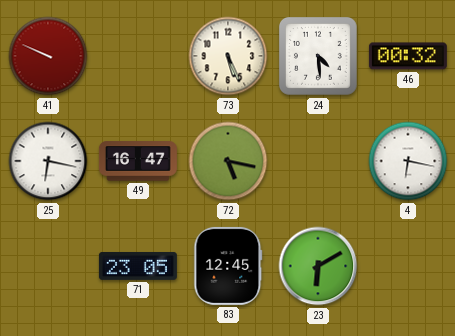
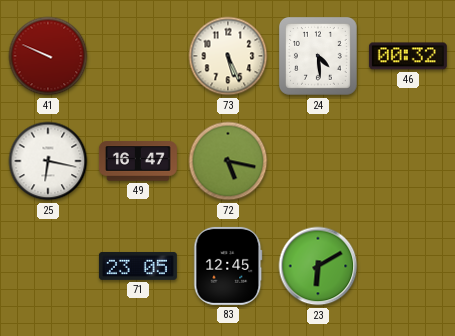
4: 6:17 -> none
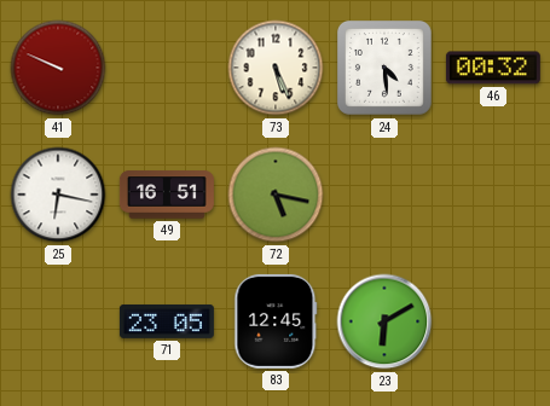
49: 16:47 -> 16:51
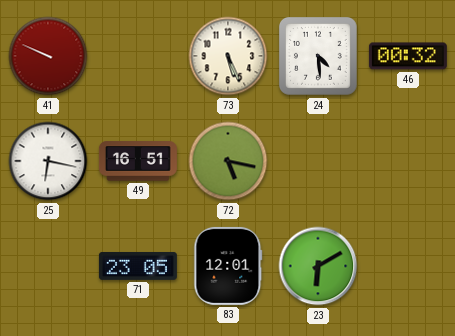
83: 12:45 -> 12:01
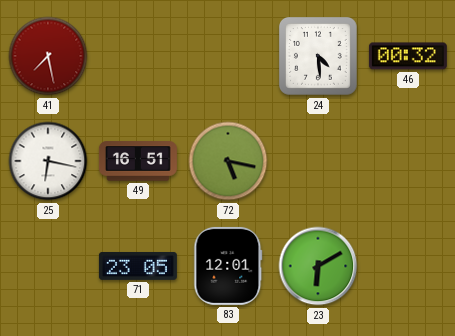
41: 9:49 -> 7:28
73: 5:26 -> none
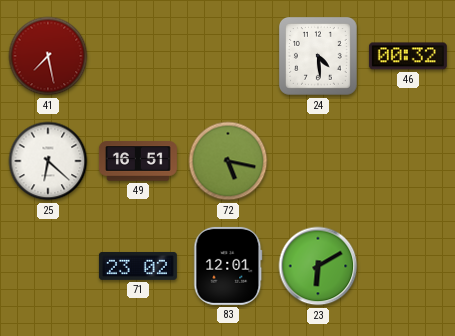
25: 6:17 -> 6:22
71: 23:05 -> 23:02
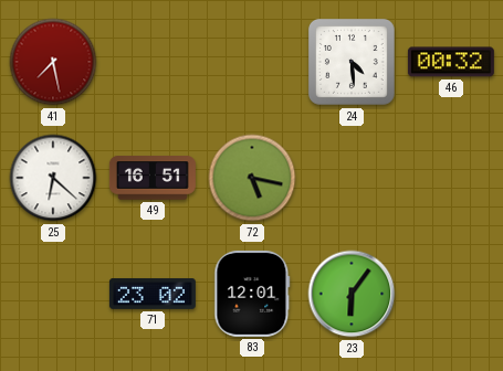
23: 6:10 -> 6:06
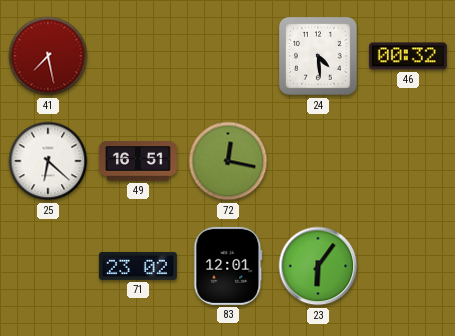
72: 5:17 -> 12:17
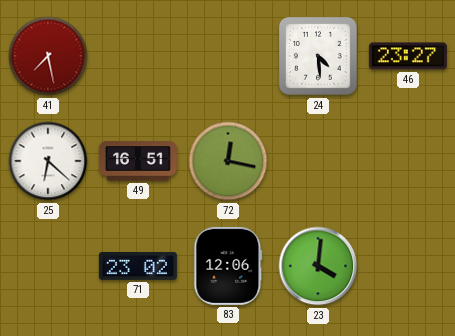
46: 00:32 -> 23:27
83: 12:01 -> 12:06
23: 6:06 -> 4:01
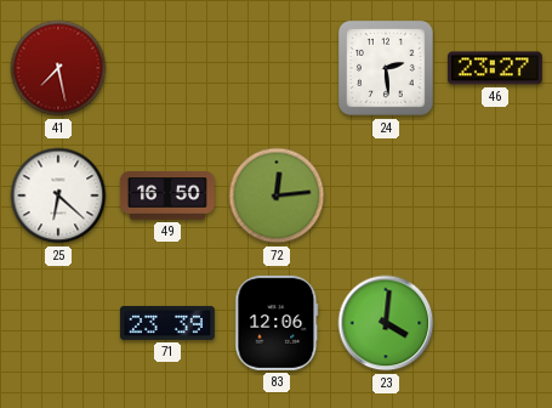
24: 4:29 -> 2:29
49: 16:51 -> 16:50
72: 12:17 -> 12:14
71: 23:02 -> 23:39
